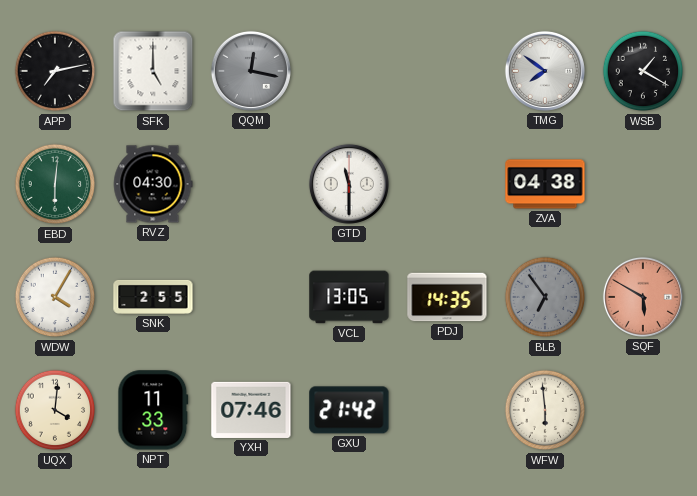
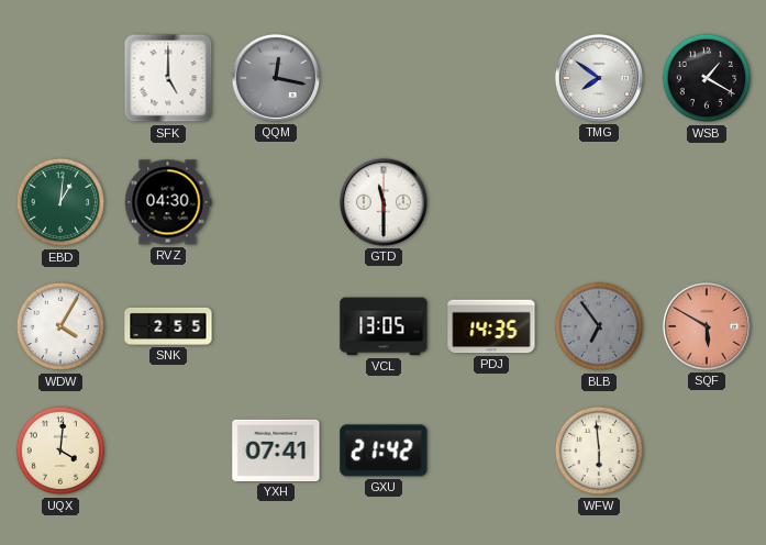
APP: 7:13 -> none
EBD: 6:01 -> 1:01
ZVA: 04:38 -> none
NPT: 11:33 -> none
YXH: 07:46 -> 07:41
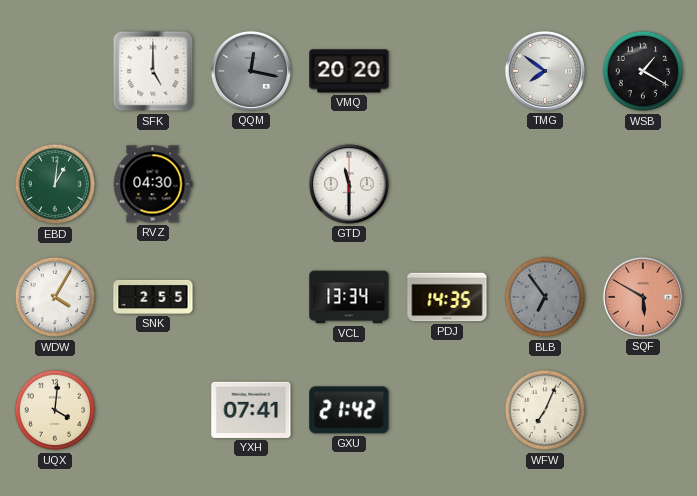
VMQ: none -> 20:20
VCL: 13:05 -> 13:34
WFW: 5:59 -> 7:04
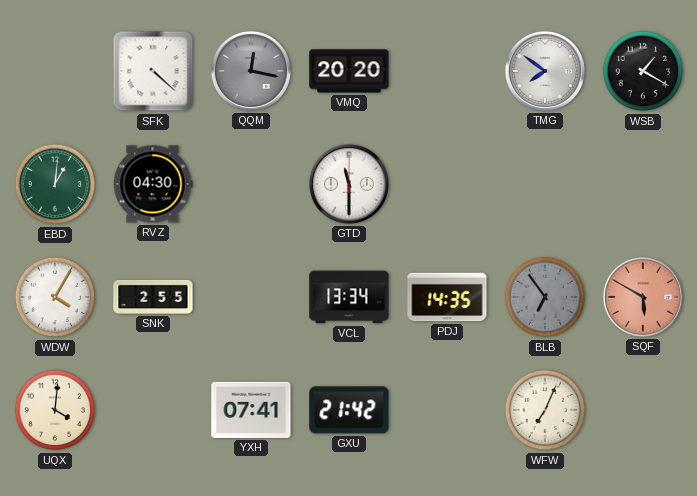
SFK: 5:00 -> 4:22
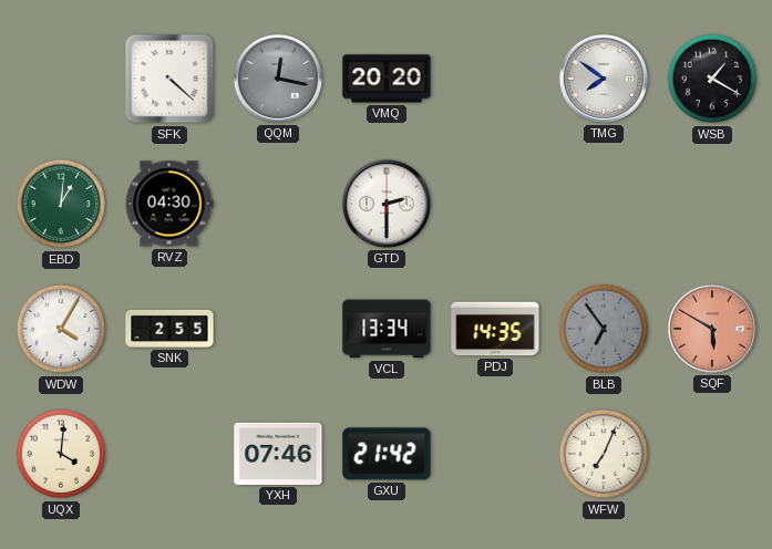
GTD: 11:30 -> 2:30
YXH: 07:41 -> 07:46
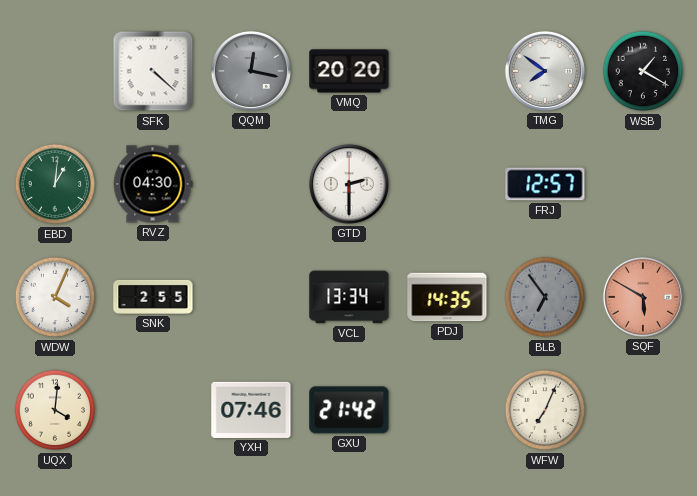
FRJ: none -> 12:57
WDW: 4:05 -> 4:04
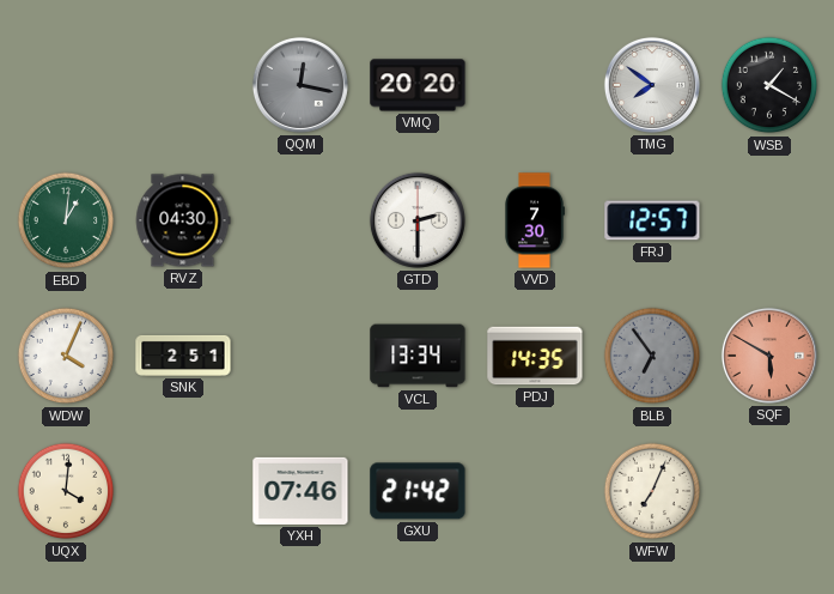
SFK: 4:22 -> none
VVD: none -> 7:30
SNK: 2:55 -> 2:51
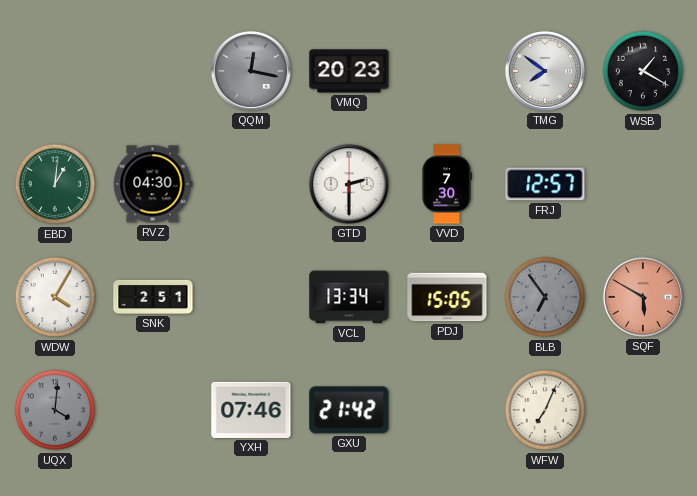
VMQ: 20:20 -> 20:23
WDW: 4:04 -> 4:05
PDJ: 14:35 -> 15:05
UQX dial: cream -> grey
